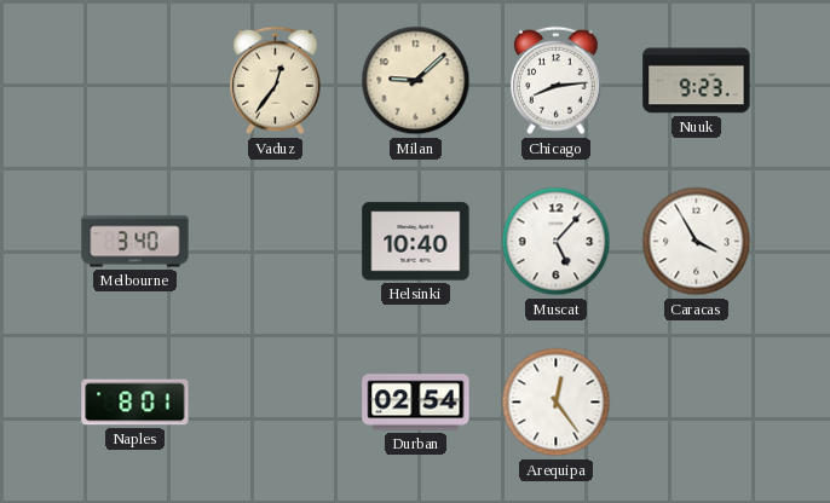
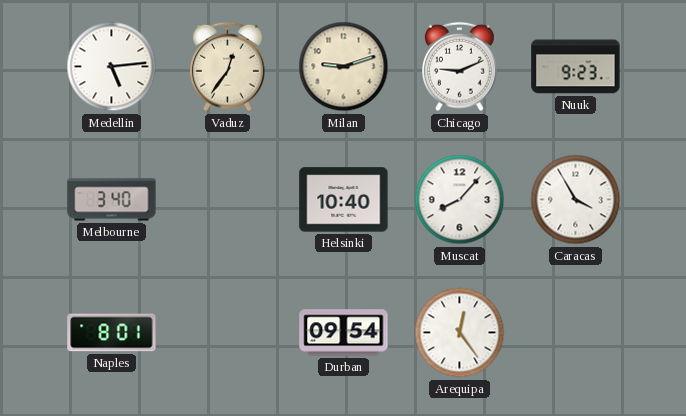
Medellin: none -> 5:14
Milan: 9:08 -> 9:12
Chicago: 8:14 -> 9:11
Muscat: 5:07 -> 8:07
Durban: 02:54 -> 09:54
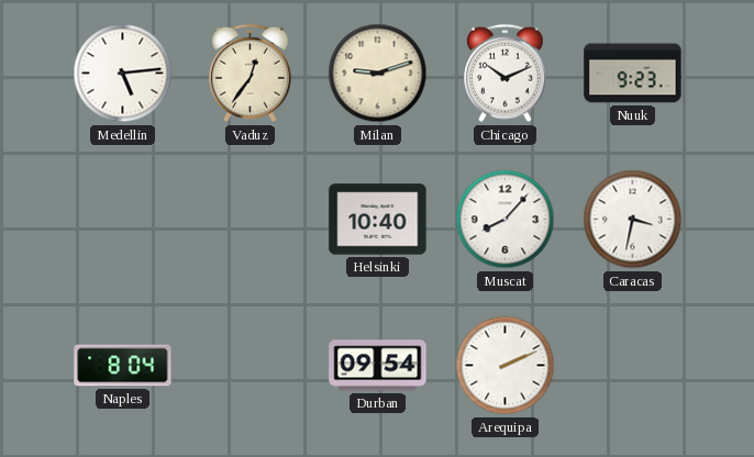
Chicago: 9:11 -> 10:11
Melbourne: 3:40 -> none
Caracas: 3:55 -> 3:32
Naples: 8:01 -> 8:04
Arequipa: 12:24 -> 2:11
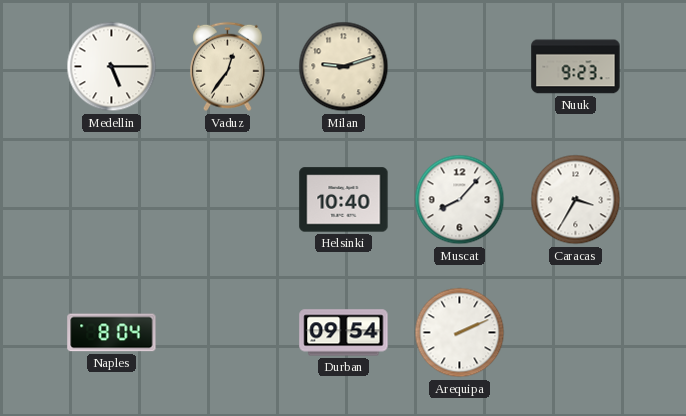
Medellin: 5:14 -> 5:15
Chicago: 10:11 -> none
Caracas: 3:32 -> 3:35
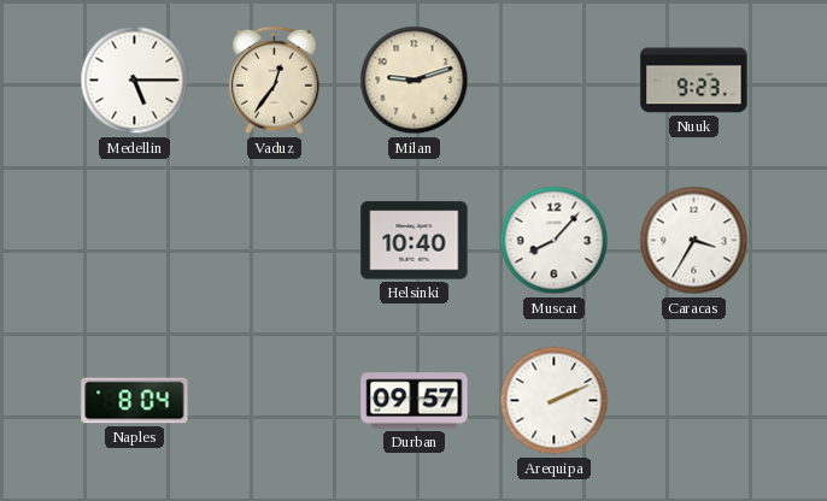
Durban: 09:54 -> 09:57
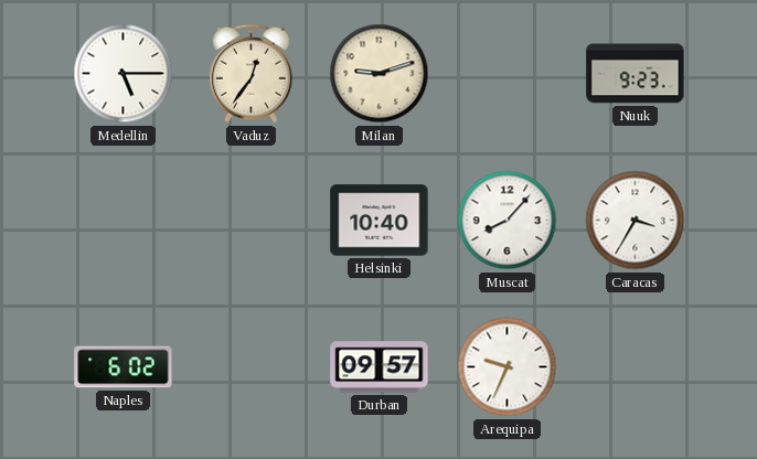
Naples: 8:04 -> 6:02
Arequipa: 2:11 -> 9:34
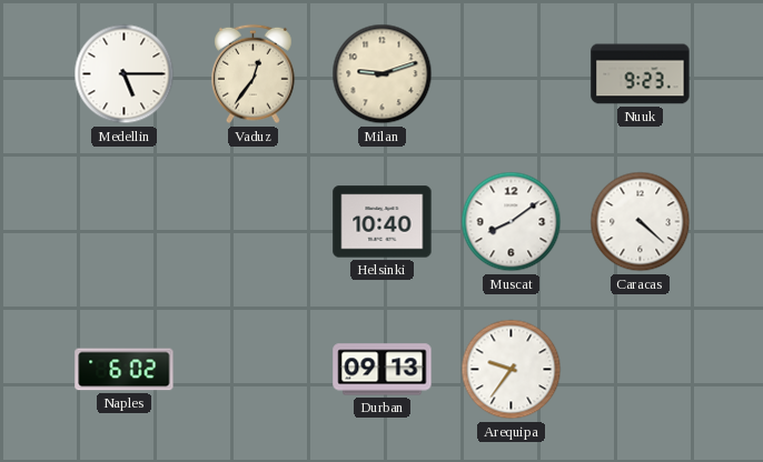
Muscat: 8:07 -> 8:09
Caracas: 3:35 -> 4:22
Durban: 09:57 -> 09:13
Arequipa: 9:34 -> 9:36
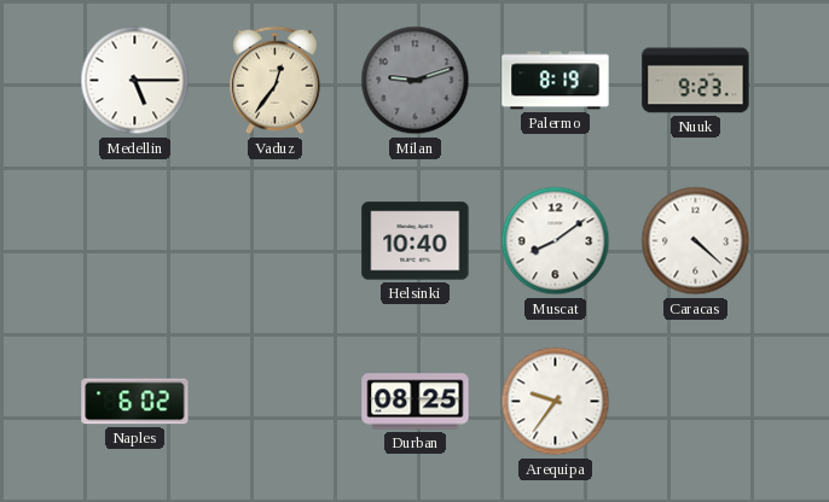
Milan dial: cream -> grey
Palermo: none -> 8:19
Durban: 09:13 -> 08:25
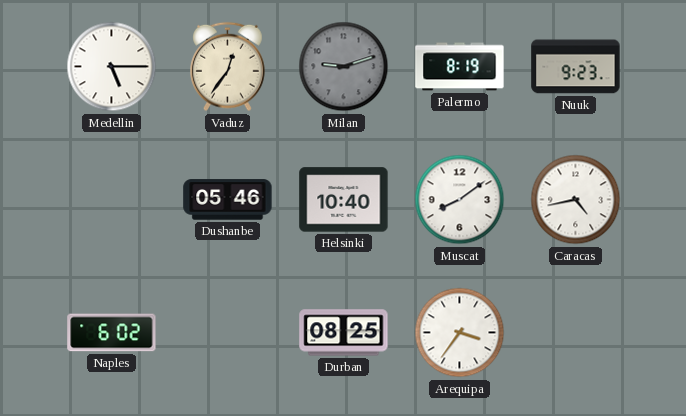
Dushanbe: none -> 05:46
Caracas: 4:22 -> 4:43
Arequipa: 9:36 -> 3:36
